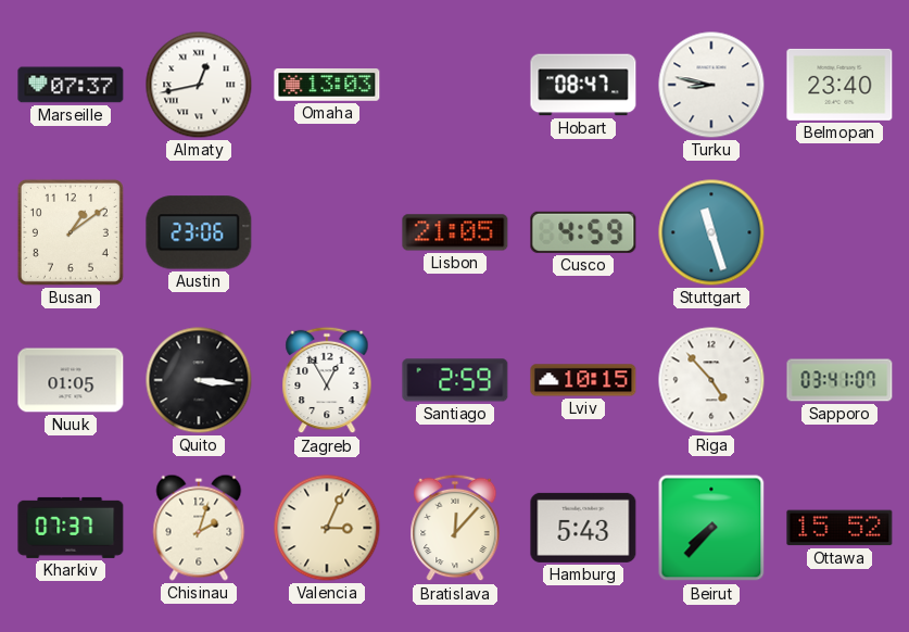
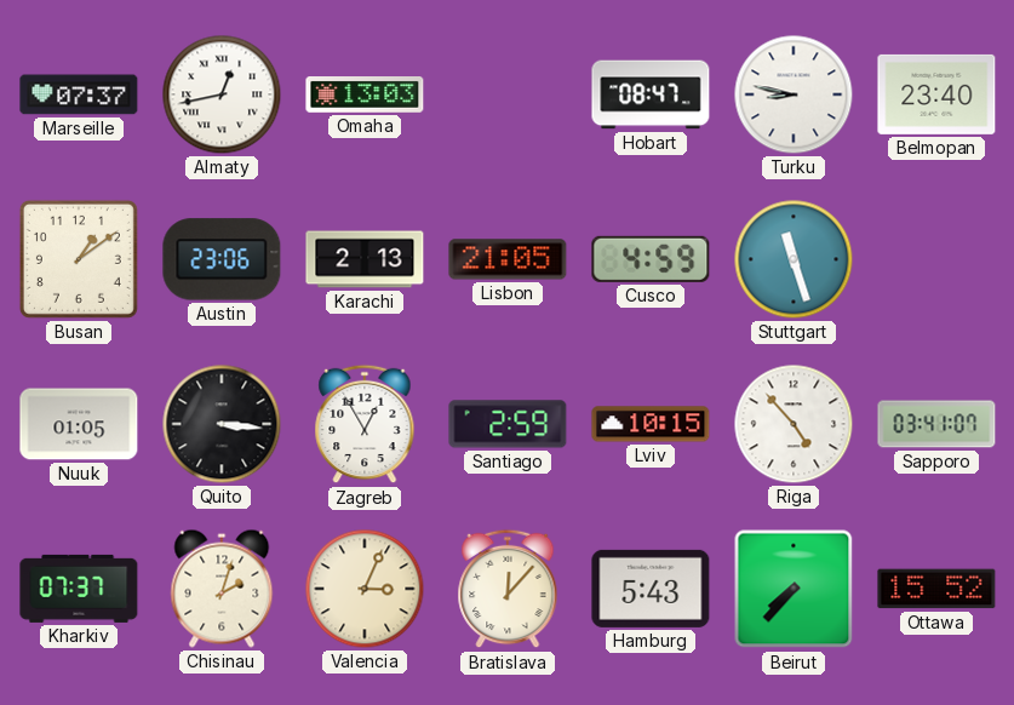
Karachi: none -> 2:13
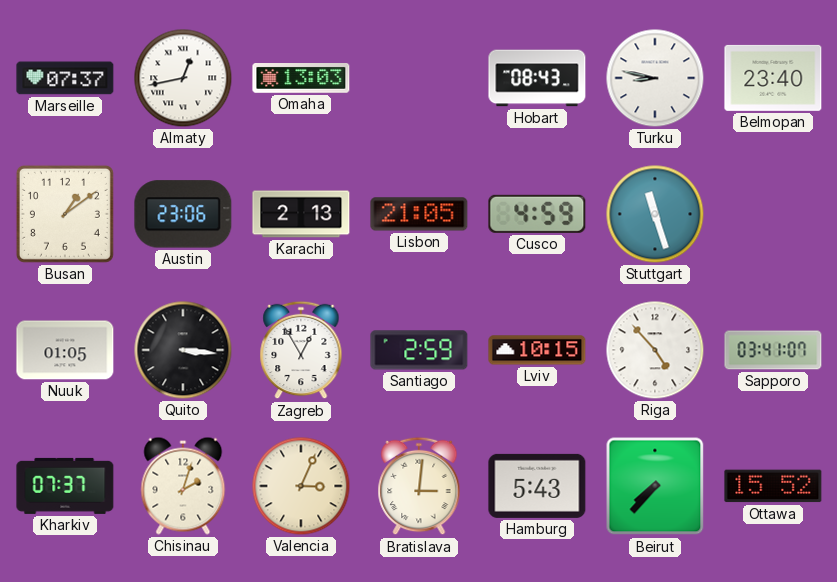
Hobart: 08:47 -> 08:43
Bratislava: 12:07 -> 3:01
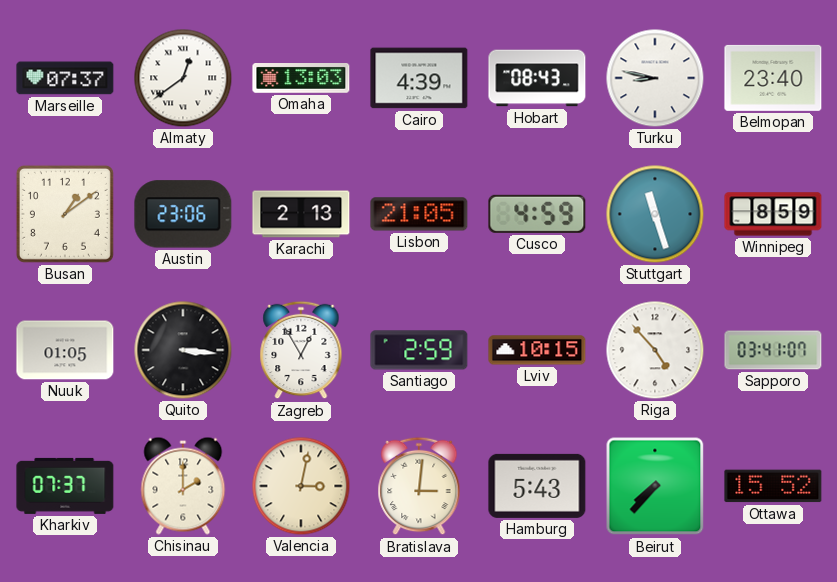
Almaty: 12:43 -> 12:39
Cairo: none -> 4:39
Winnipeg: none -> 8:59
Chisinau: 2:03 -> 2:00
Valencia: 3:04 -> 3:02
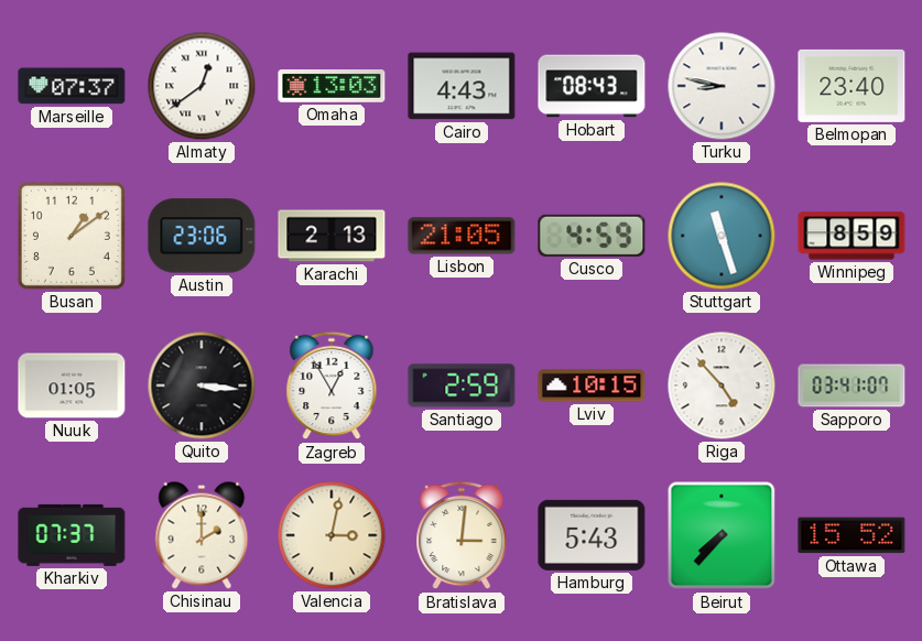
Cairo: 4:39 -> 4:43
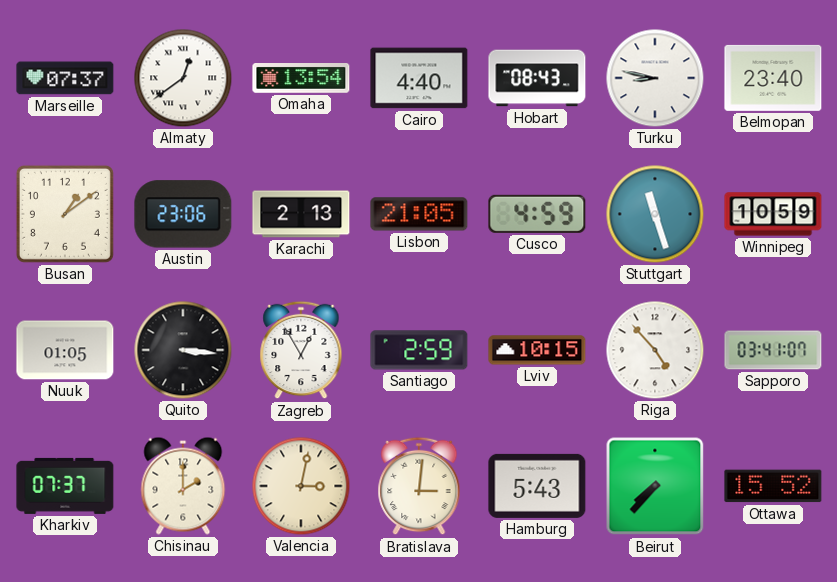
Omaha: 13:03 -> 13:54
Cairo: 4:43 -> 4:40
Winnipeg: 8:59 -> 10:59
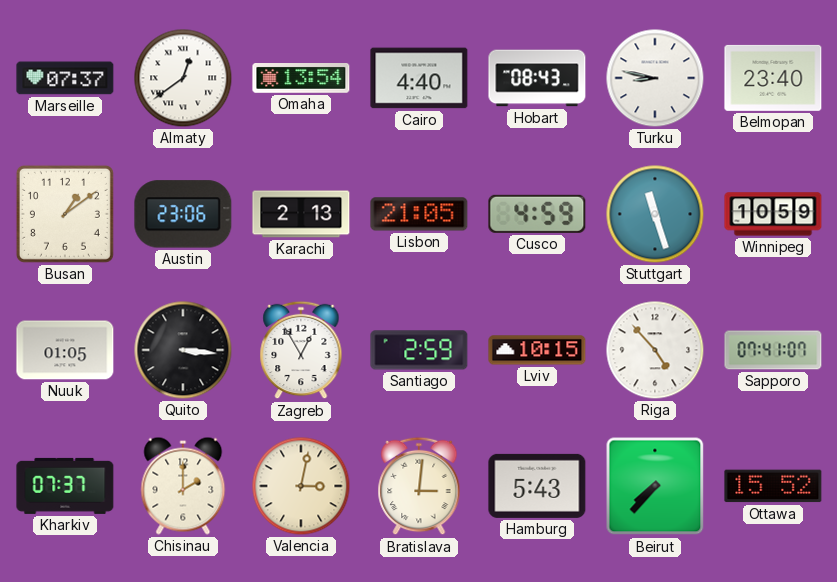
Sapporo: 03:41 -> 07:41
